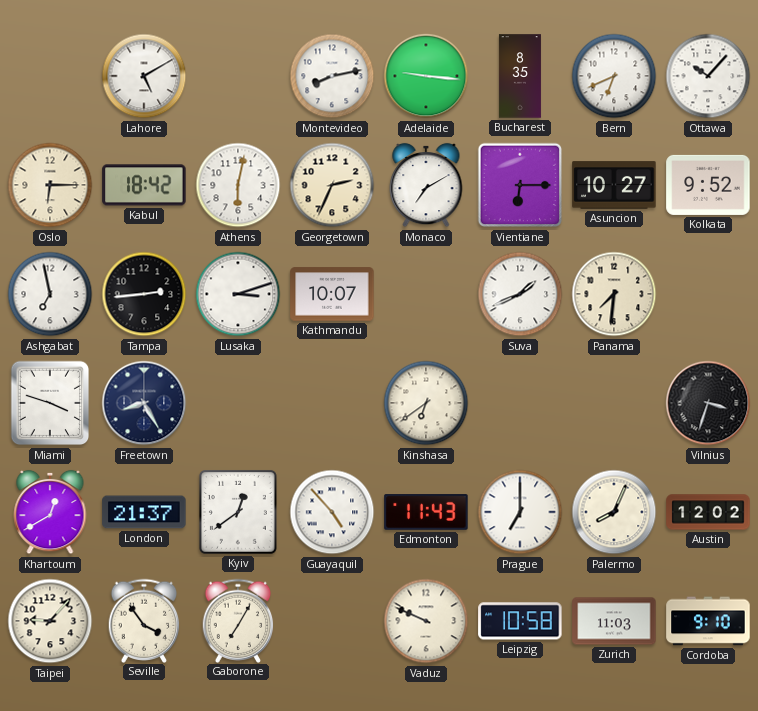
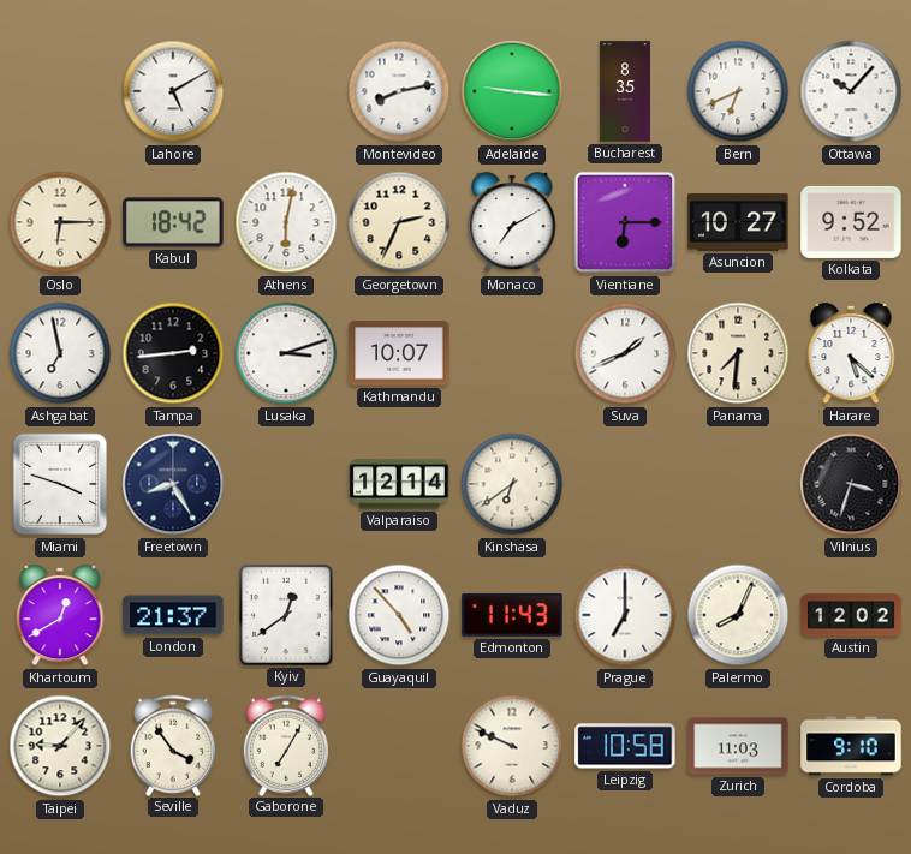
Harare: none -> 5:22
Valparaiso: none -> 12:14
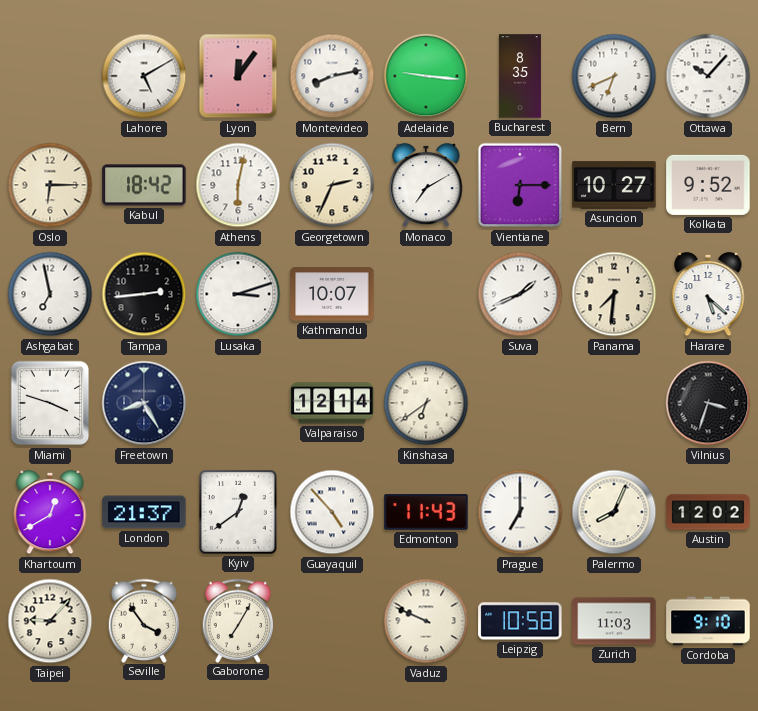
Lyon: none -> 12:06
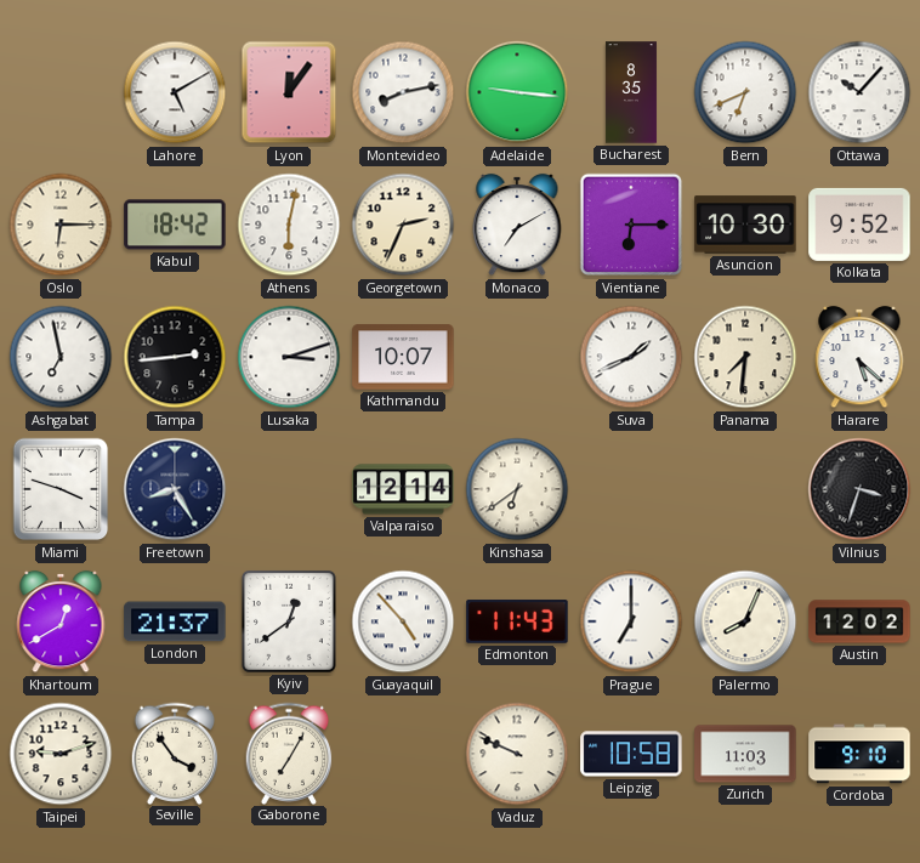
Asuncion: 10:27 -> 10:30
Taipei: 9:07 -> 9:12
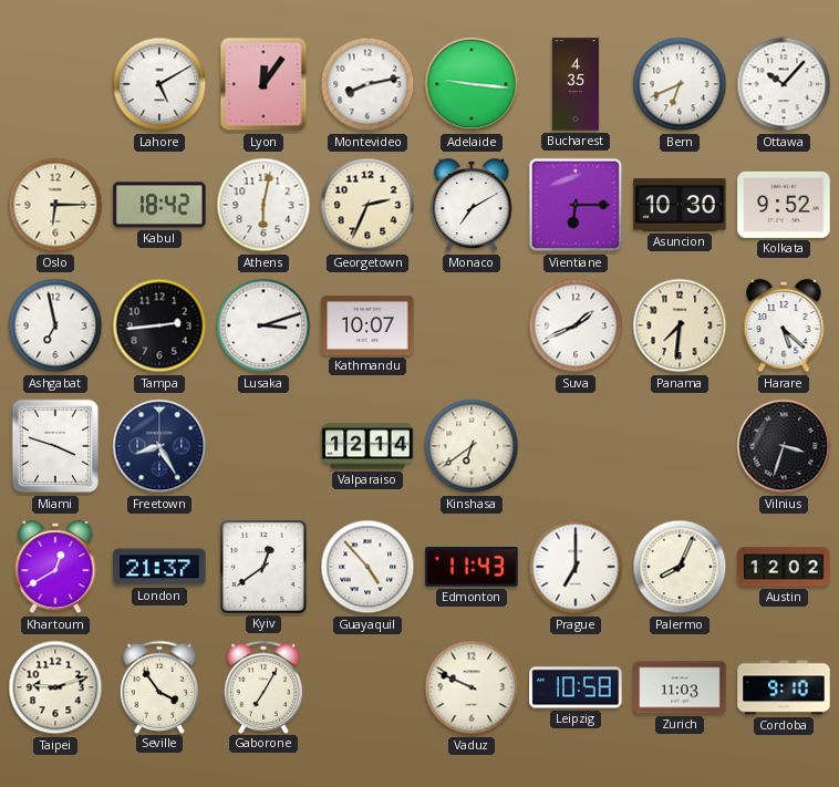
Bucharest: 8:35 -> 4:35
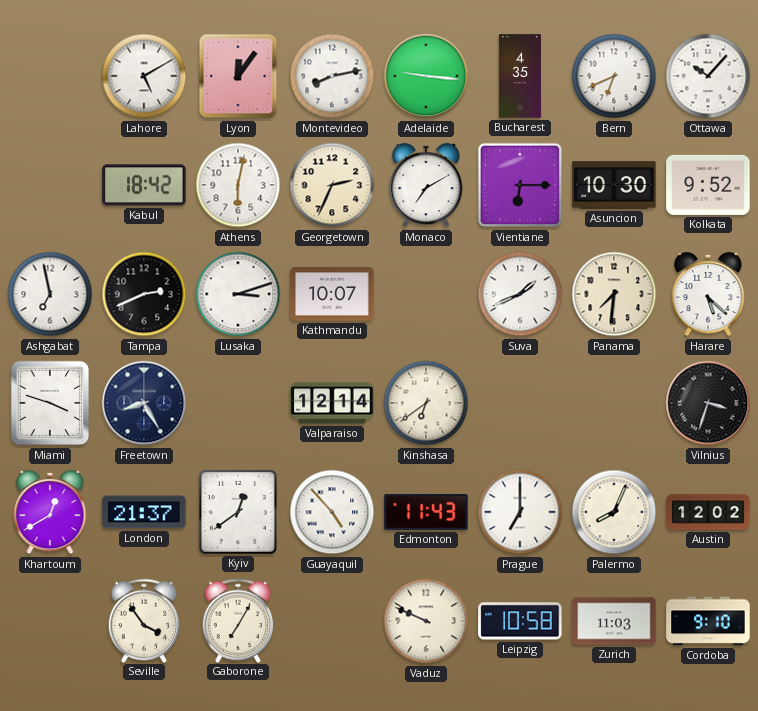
Oslo: 6:15 -> none
Tampa: 2:44 -> 2:41
Taipei: 9:12 -> none
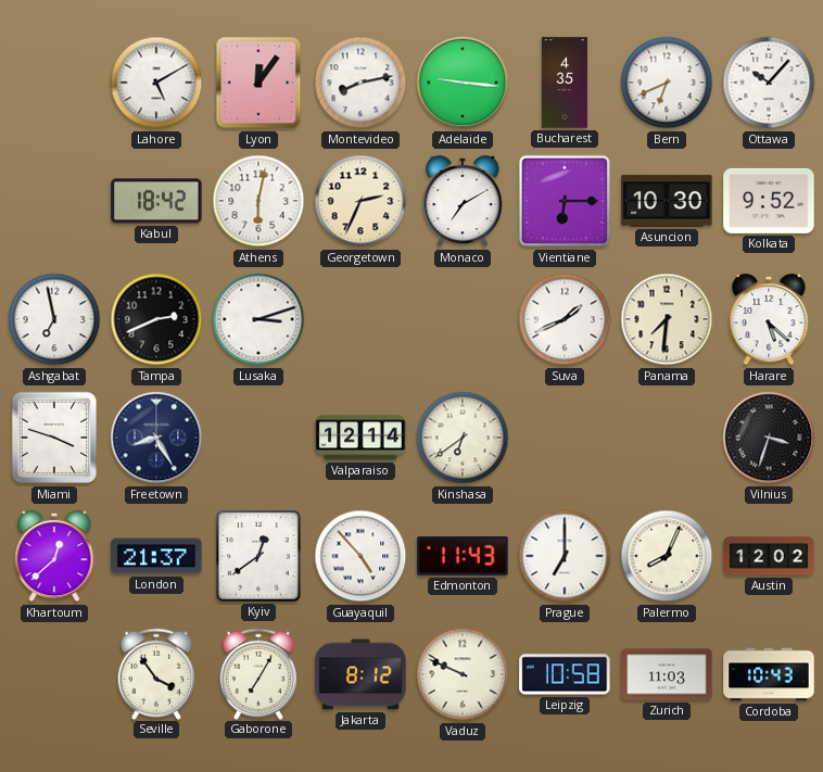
Kathmandu: 10:07 -> none
Khartoum: 12:40 -> 12:38
Jakarta: none -> 8:12
Cordoba: 9:10 -> 10:43
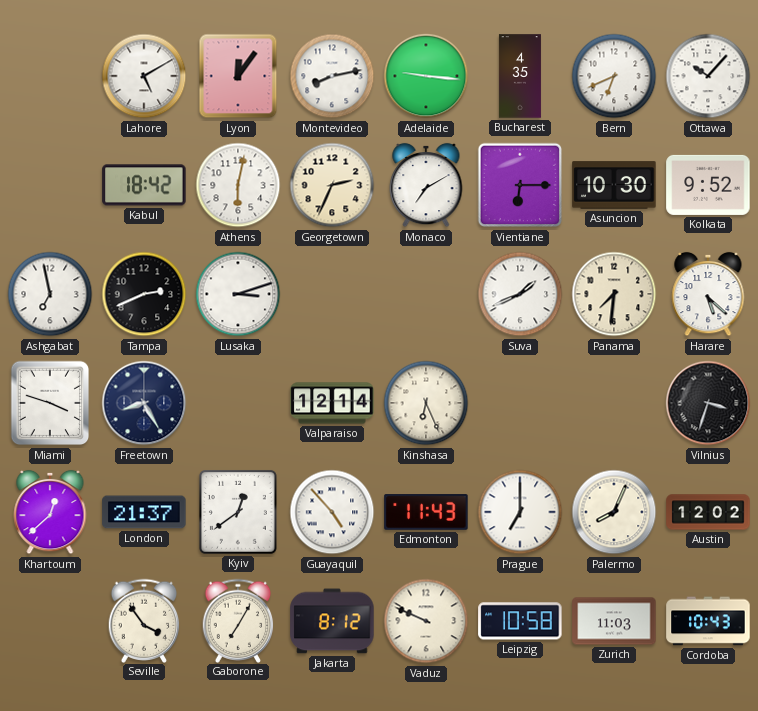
Kinshasa: 6:39 -> 6:26
